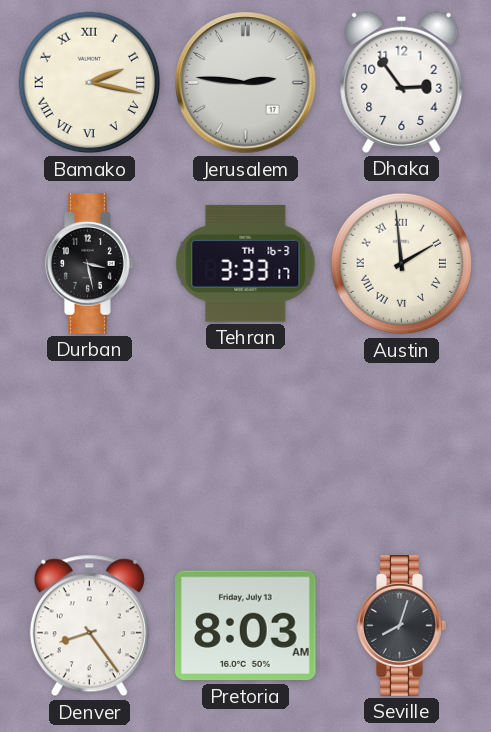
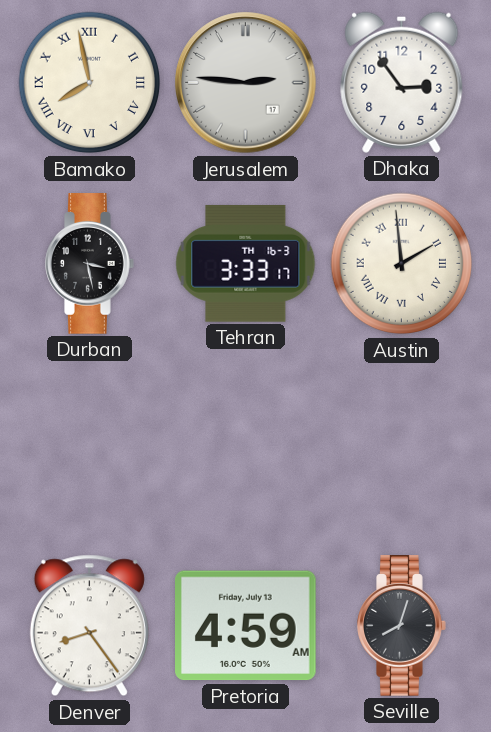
Bamako: 2:17 -> 7:58
Pretoria: 8:03 -> 4:59
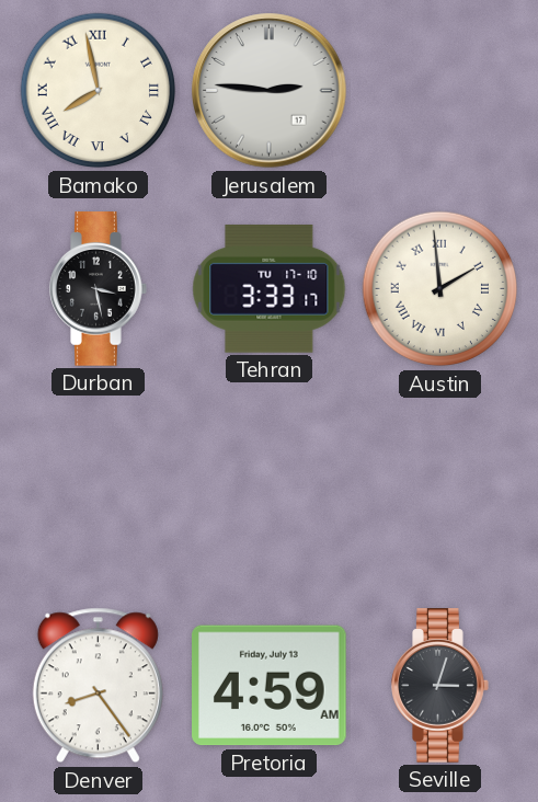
Dhaka: 2:54 -> none
Tehran date: TH 16-3 -> TU 17-10
Seville: 8:03 -> 3:03
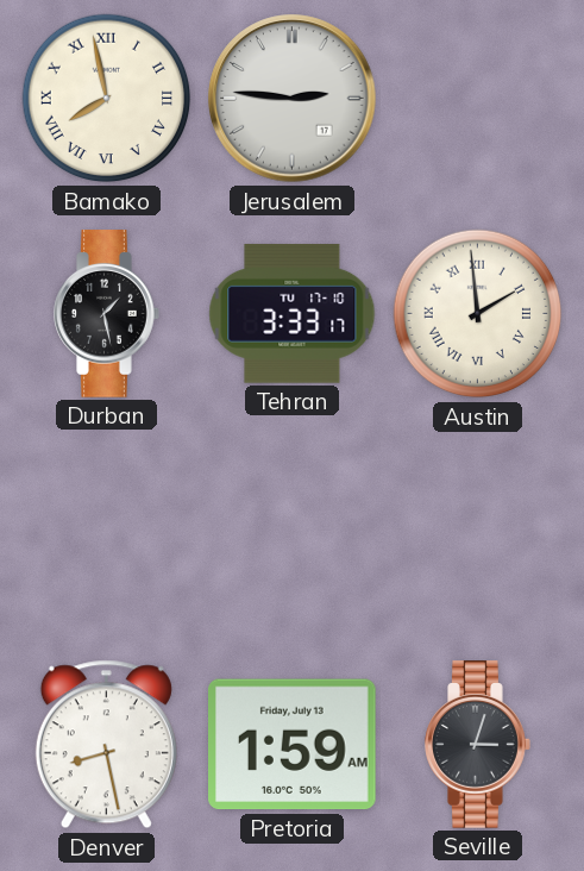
Durban: 3:28 -> 1:28
Denver: 8:24 -> 8:28
Pretoria: 4:59 -> 1:59
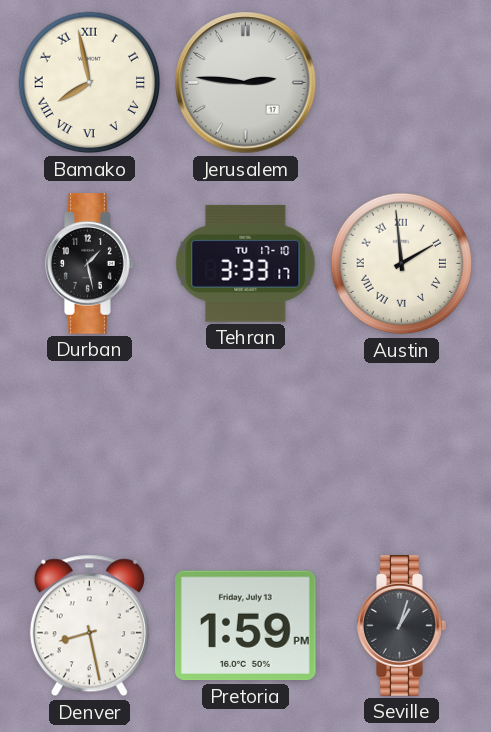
Pretoria: 1:59 AM -> 1:59 PM
Seville: 3:03 -> 1:03
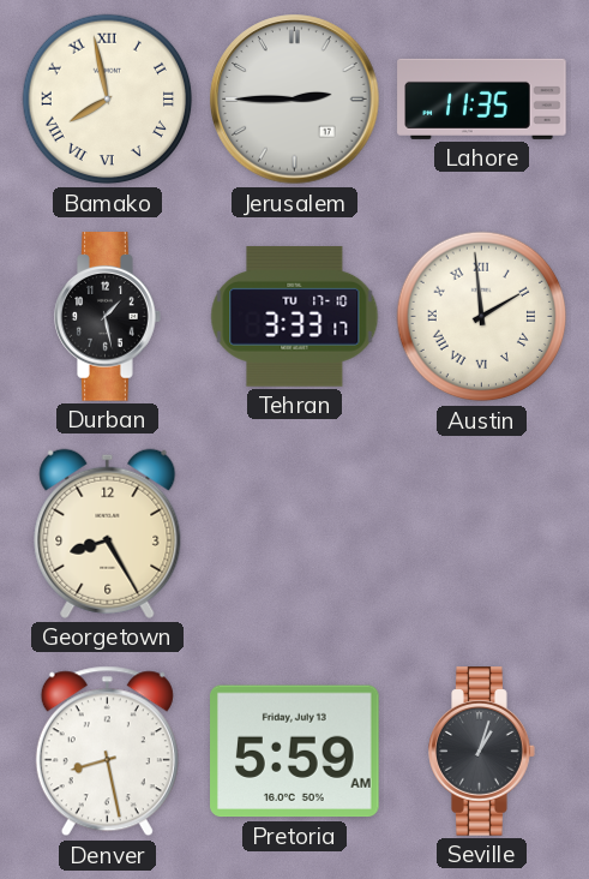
Jerusalem: 2:46 -> 2:45
Lahore: none -> 11:35
Georgetown: none -> 8:25
Pretoria: 1:59 -> 5:59
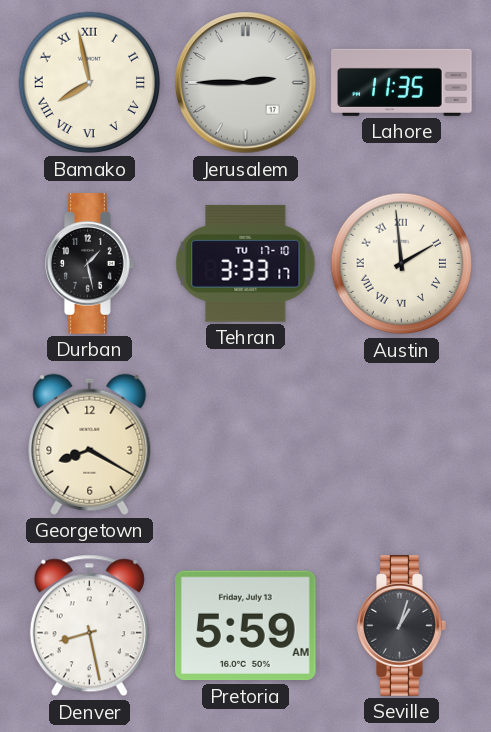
Georgetown: 8:25 -> 8:20
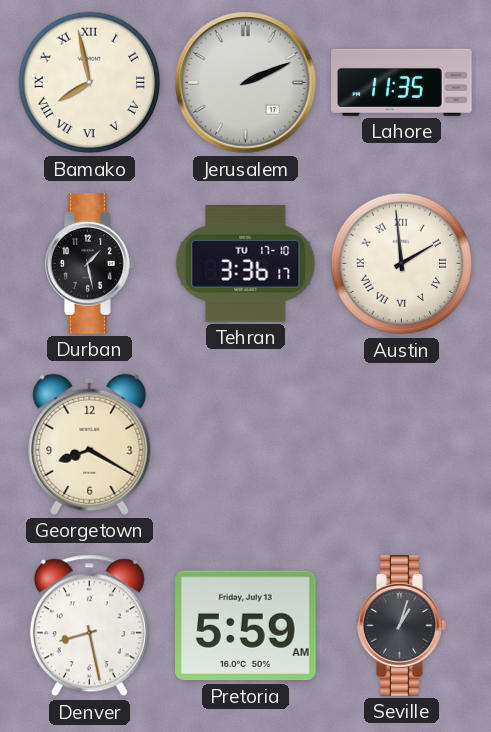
Jerusalem: 2:45 -> 2:11
Tehran: 3:33 -> 3:36
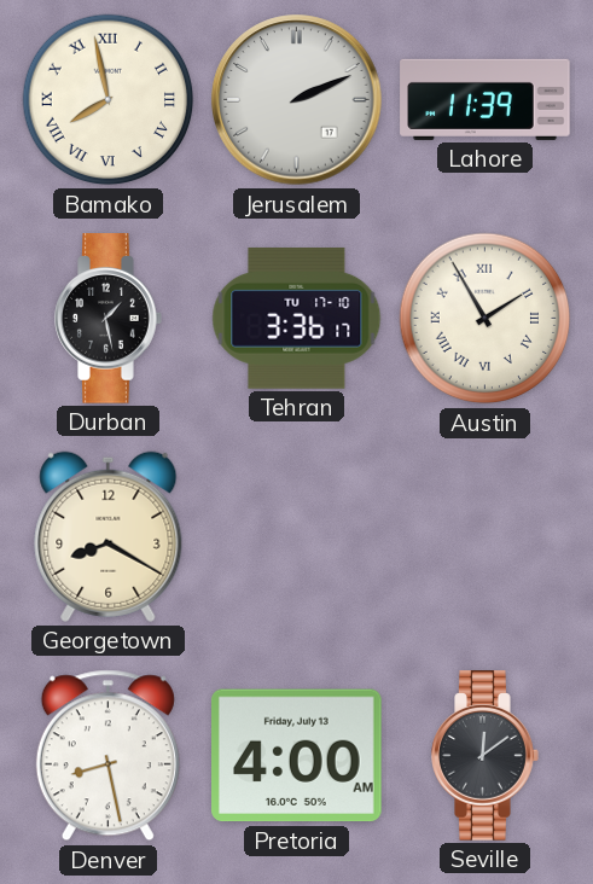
Lahore: 11:35 -> 11:39
Austin: 1:59 -> 1:55
Pretoria: 5:59 -> 4:00
Seville: 1:03 -> 12:09
